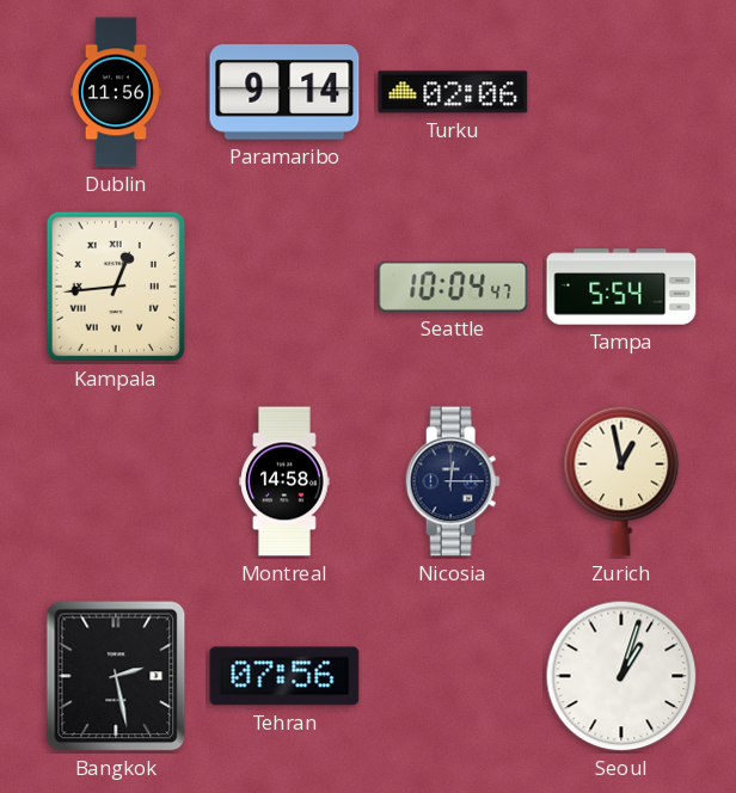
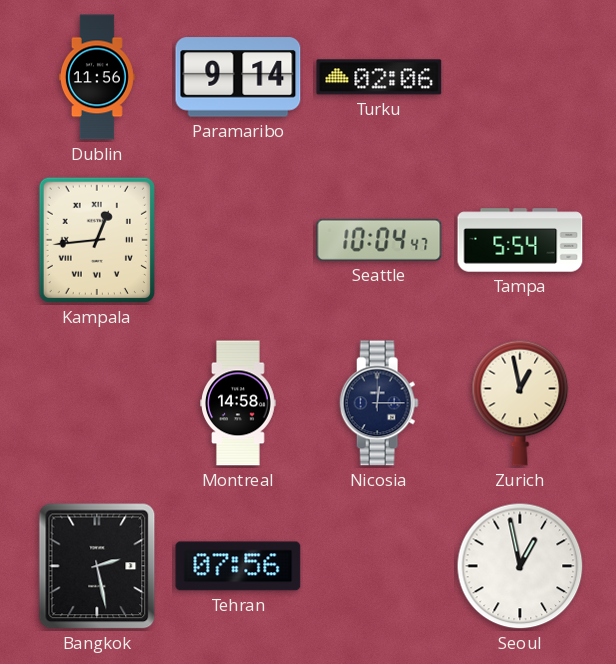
Seoul: 1:03 -> 12:58
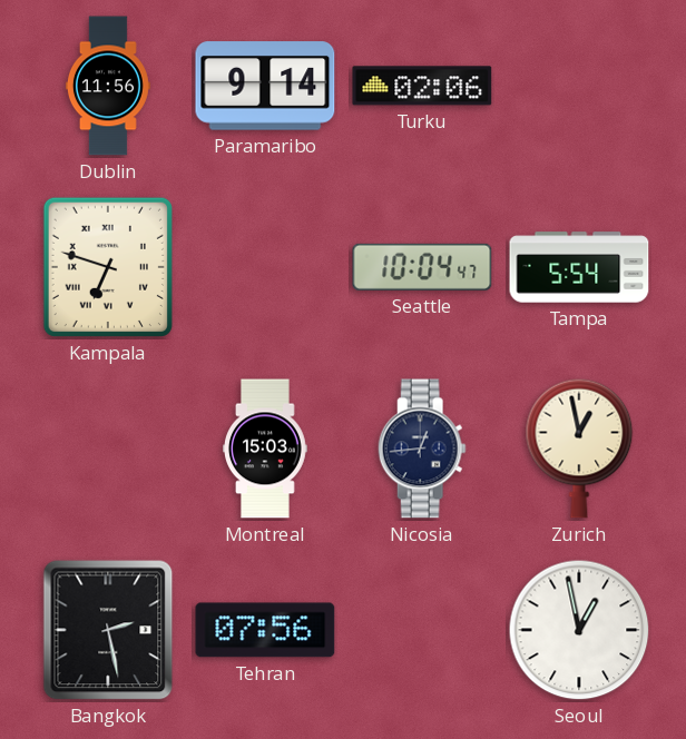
Kampala: 12:44 -> 6:48
Montreal: 14:58 -> 15:03
Nicosia: 12:15 -> 12:44
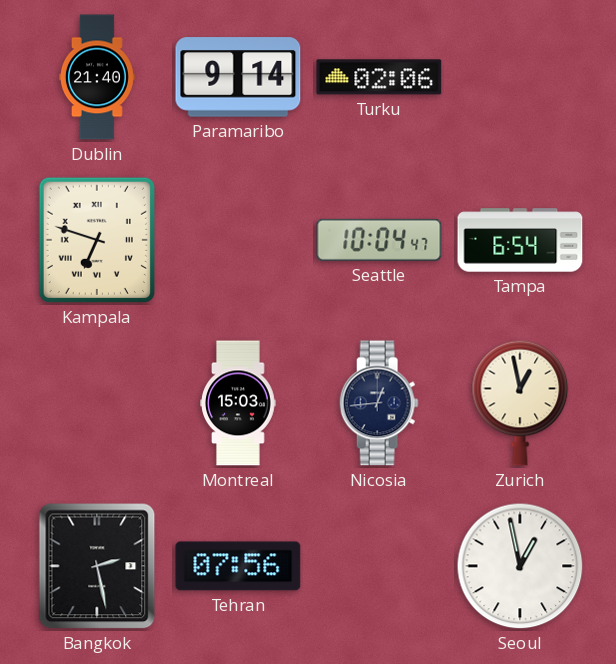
Dublin: 11:56 -> 21:40
Tampa: 5:54 -> 6:54
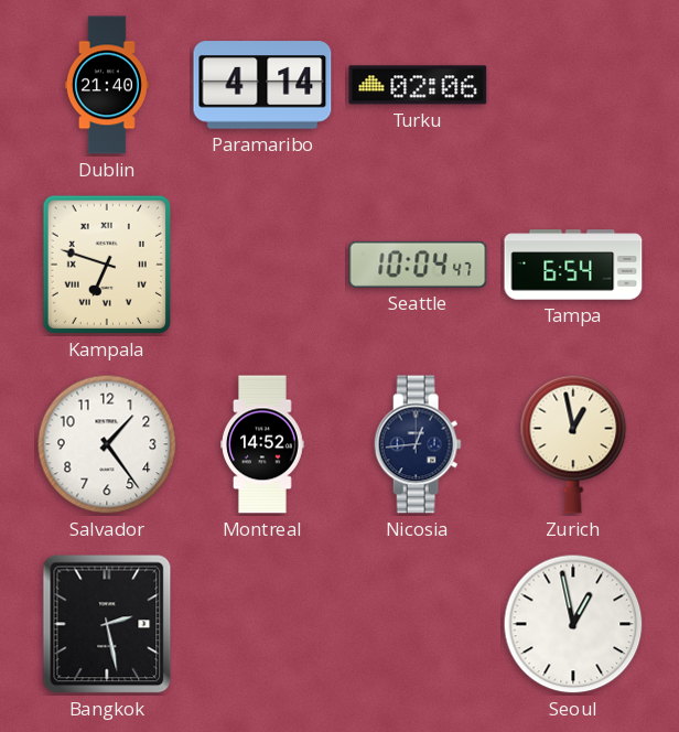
Paramaribo: 9:14 -> 4:14
Salvador: none -> 1:24
Montreal: 15:03 -> 14:52
Tehran: 07:56 -> none
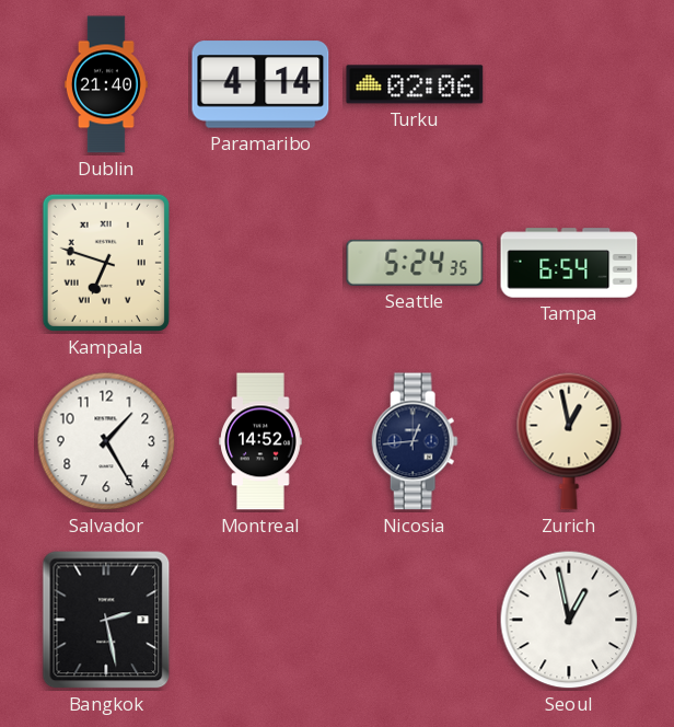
Seattle: 10:04 -> 5:24
Salvador: 1:24 -> 1:25
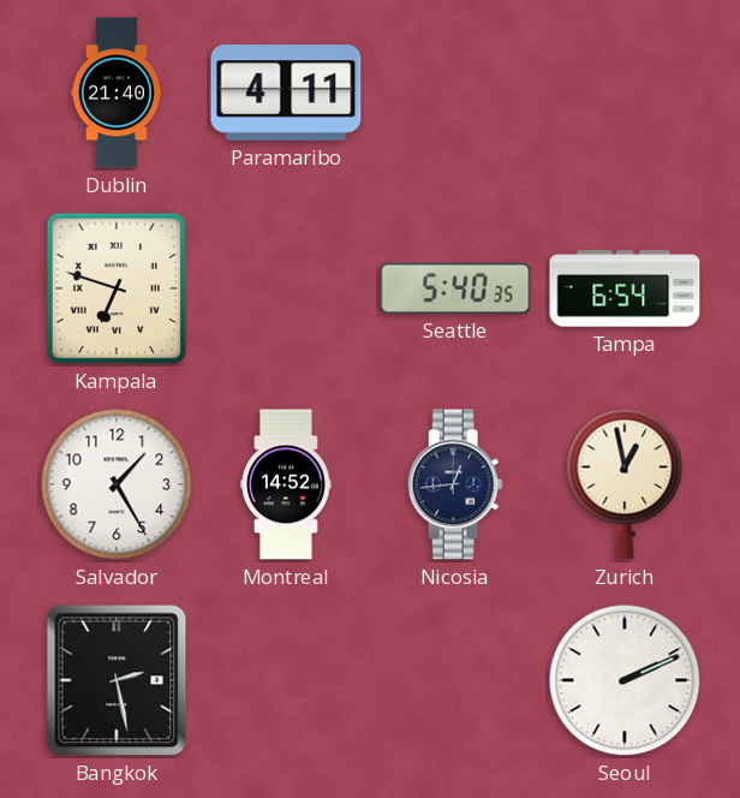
Paramaribo: 4:14 -> 4:11
Turku: 02:06 -> none
Seattle: 5:24 -> 5:40
Seoul: 12:58 -> 2:11
